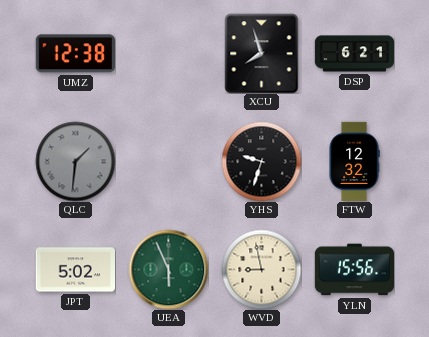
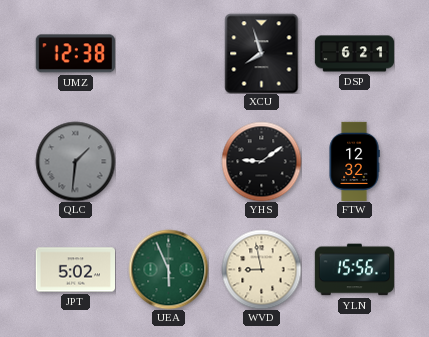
YHS: 9:33 -> 9:09
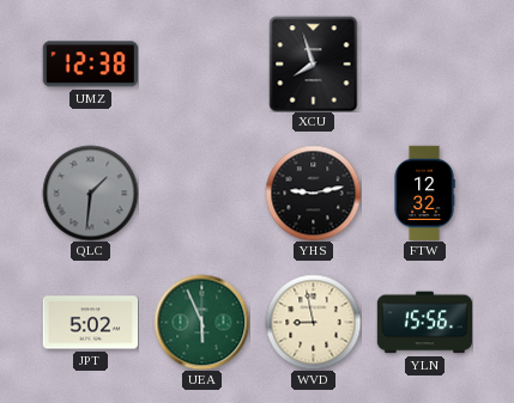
DSP: 6:21 -> none
YHS: 9:09 -> 9:13
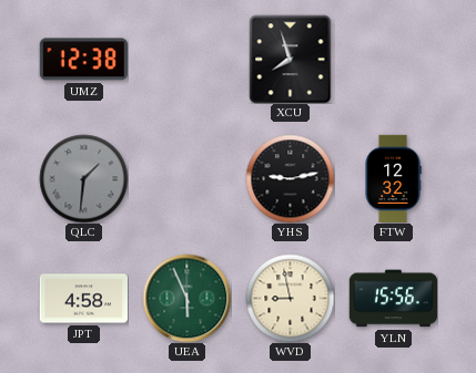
JPT: 5:02 -> 4:58
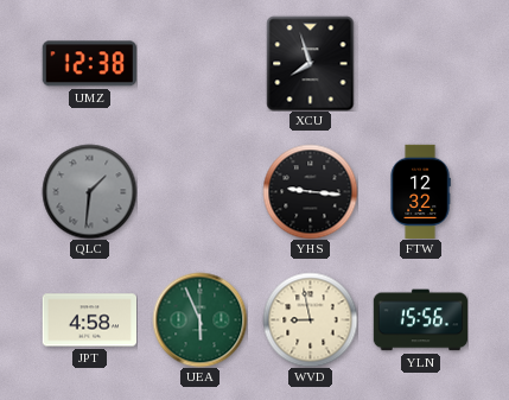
YHS: 9:13 -> 9:16
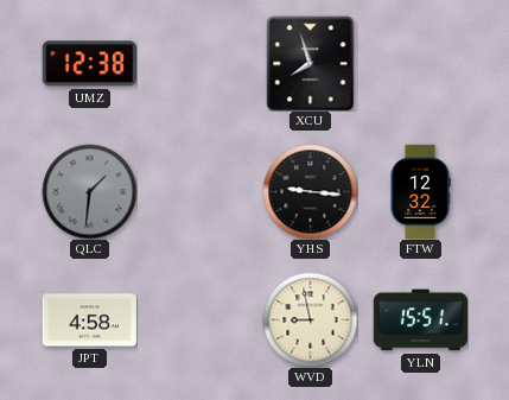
UEA: 5:56 -> none
YLN: 15:56 -> 15:51
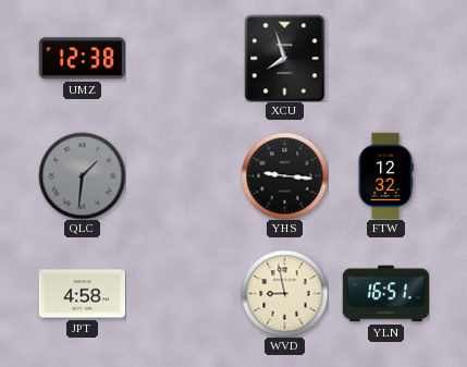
YLN: 15:51 -> 16:51
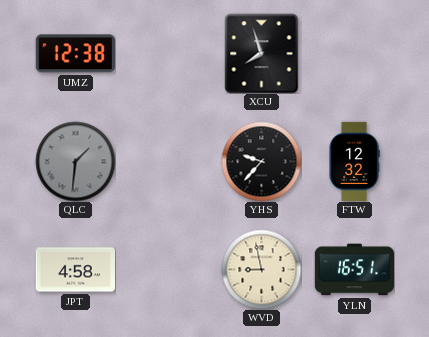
YHS: 9:16 -> 9:37
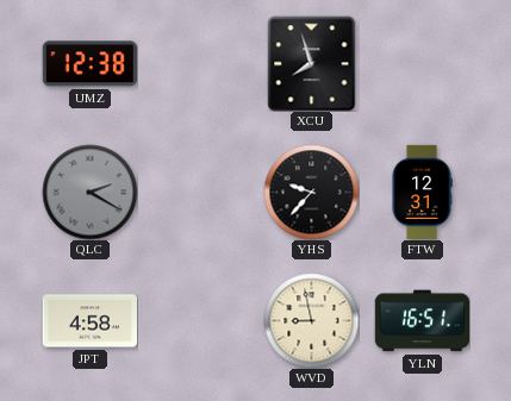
QLC: 1:31 -> 2:20
FTW: 12:32 -> 12:31
